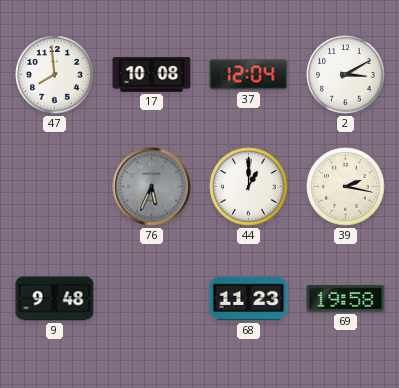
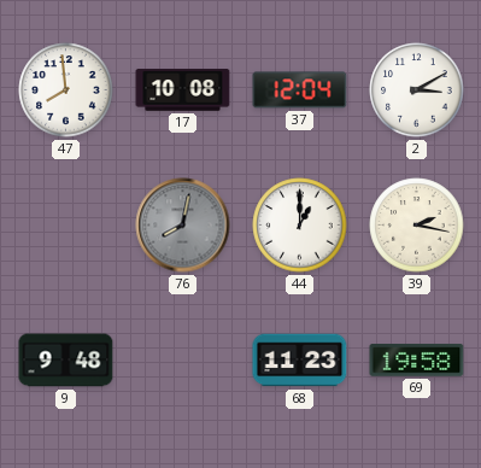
76: 5:34 -> 8:02
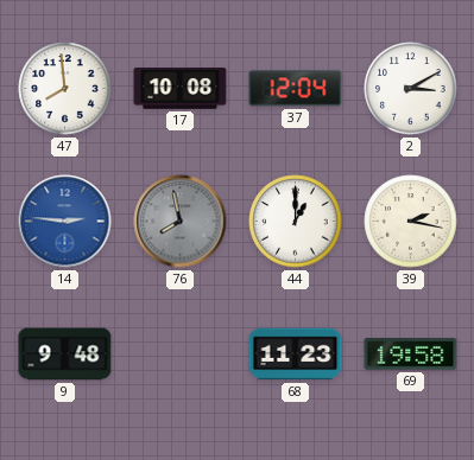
14: none -> 2:46
76: 8:02 -> 7:58
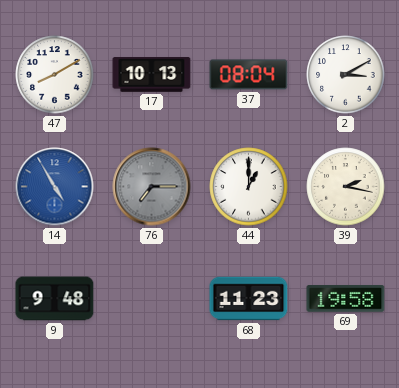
47: 7:59 -> 8:10
17: 10:08 -> 10:13
37: 12:04 -> 08:04
14: 2:46 -> 4:55
76: 7:58 -> 7:15
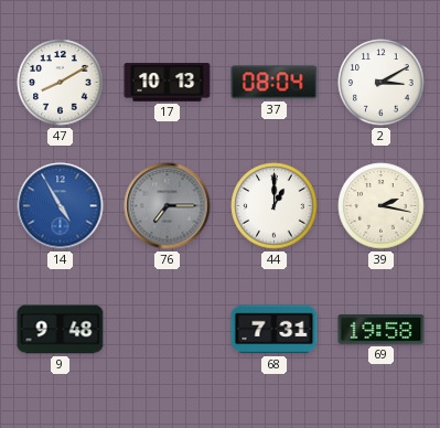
68: 11:23 -> 7:31
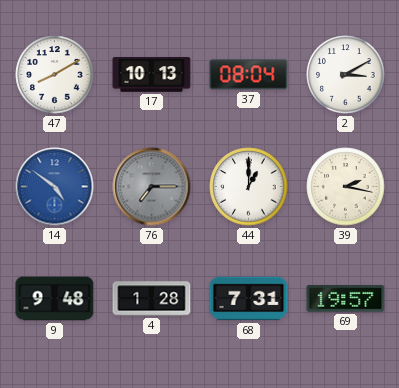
14: 4:55 -> 4:51
4: none -> 1:28
69: 19:58 -> 19:57
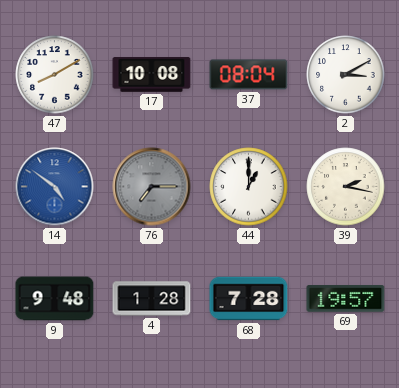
17: 10:13 -> 10:08
68: 7:31 -> 7:28
